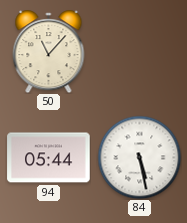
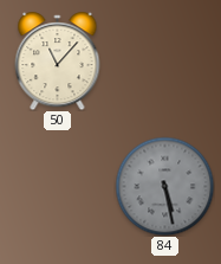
94: 05:44 -> none
84 dial: white -> grey
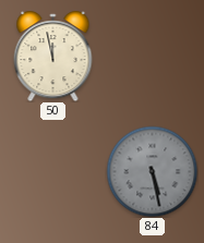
50: 11:07 -> 11:58
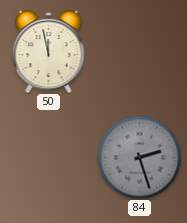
84: 5:28 -> 2:27
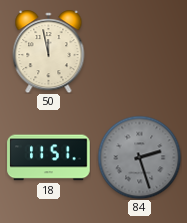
18: none -> 11:51
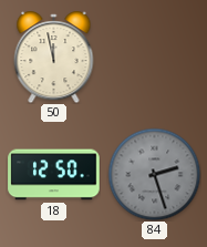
18: 11:51 -> 12:50
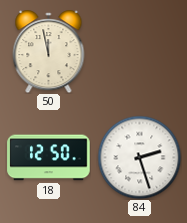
84 dial: grey -> white
